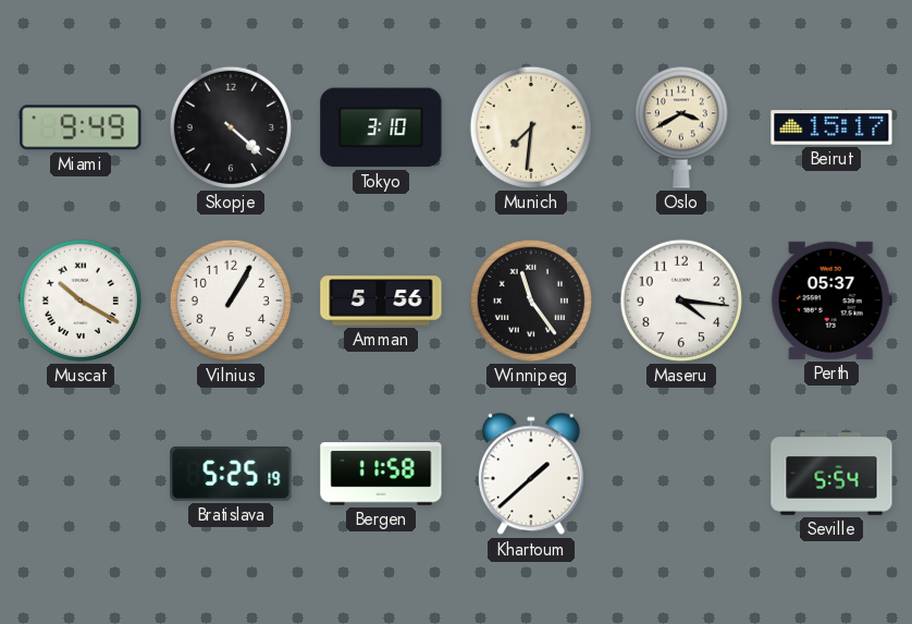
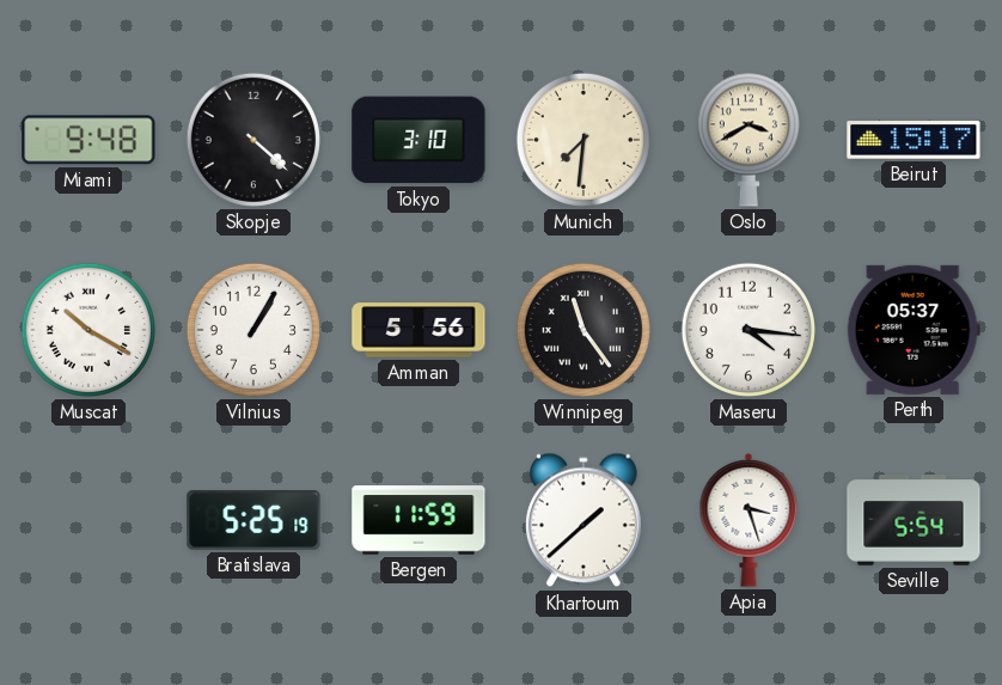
Miami: 9:49 -> 9:48
Bergen: 11:58 -> 11:59
Apia: none -> 3:27
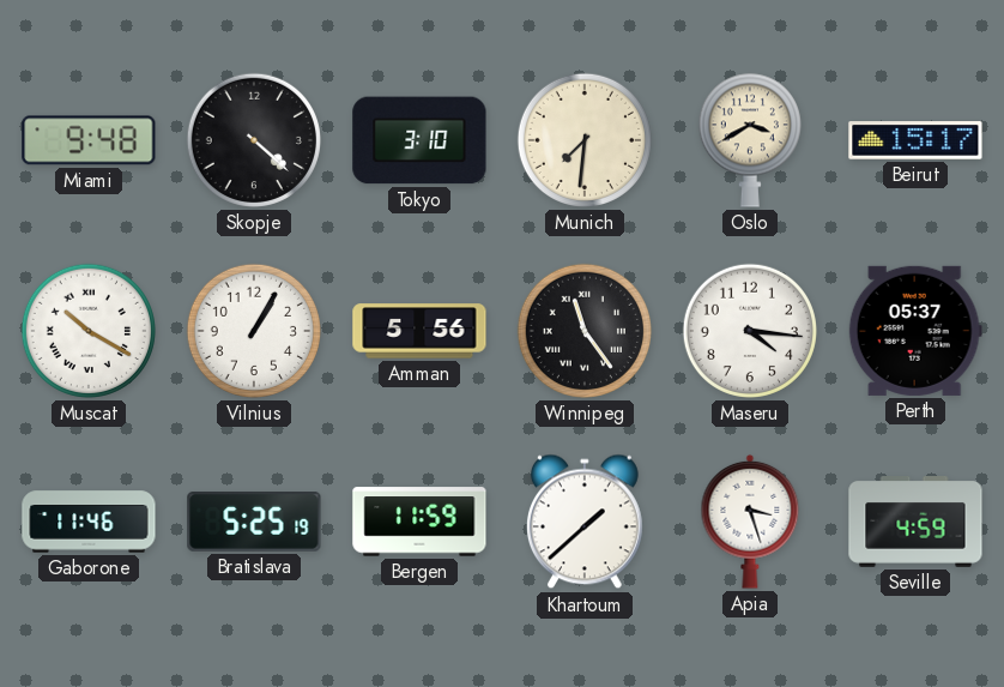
Gaborone: none -> 11:46
Seville: 5:54 -> 4:59
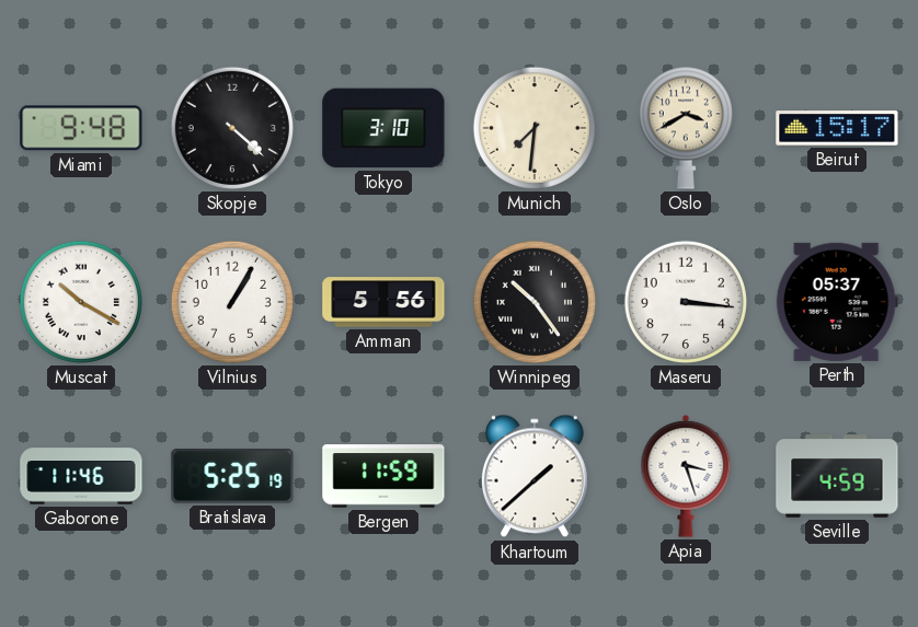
Winnipeg: 11:24 -> 10:24
Maseru: 4:16 -> 3:16
